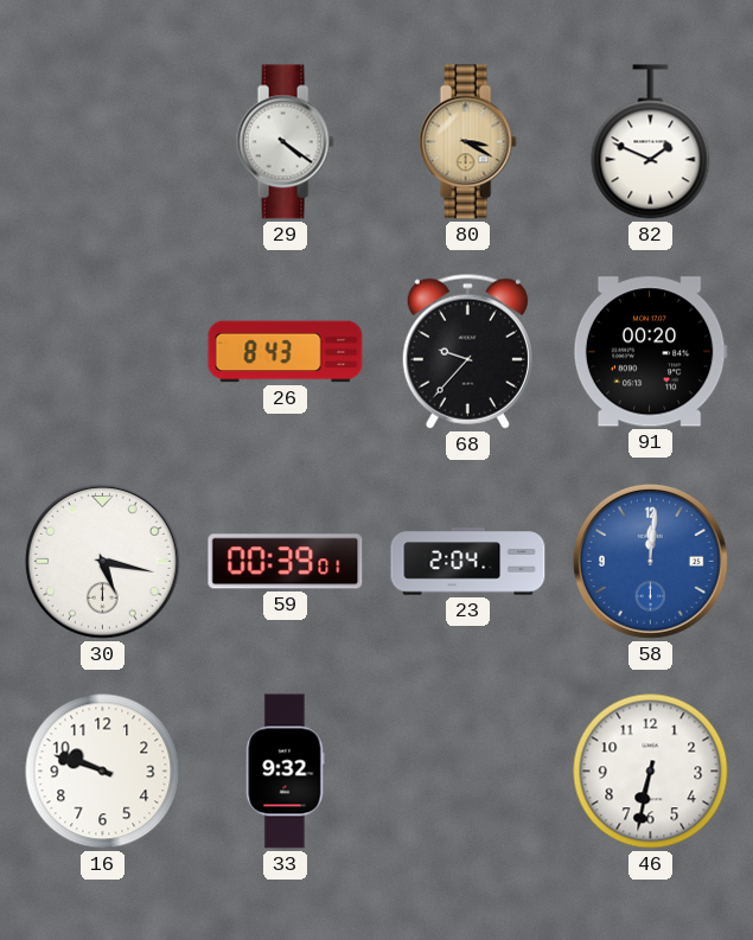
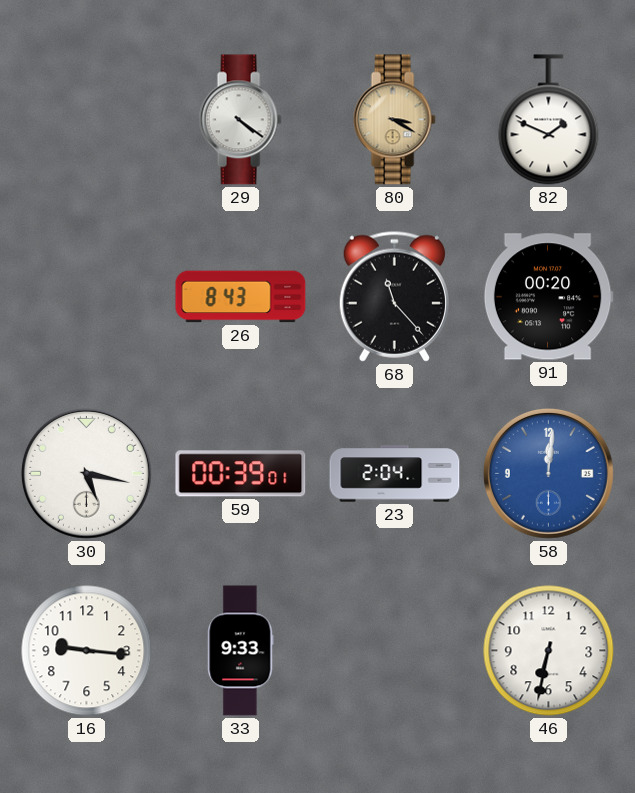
68: 9:37 -> 11:23
16: 9:48 -> 9:16
33: 9:32 -> 9:33
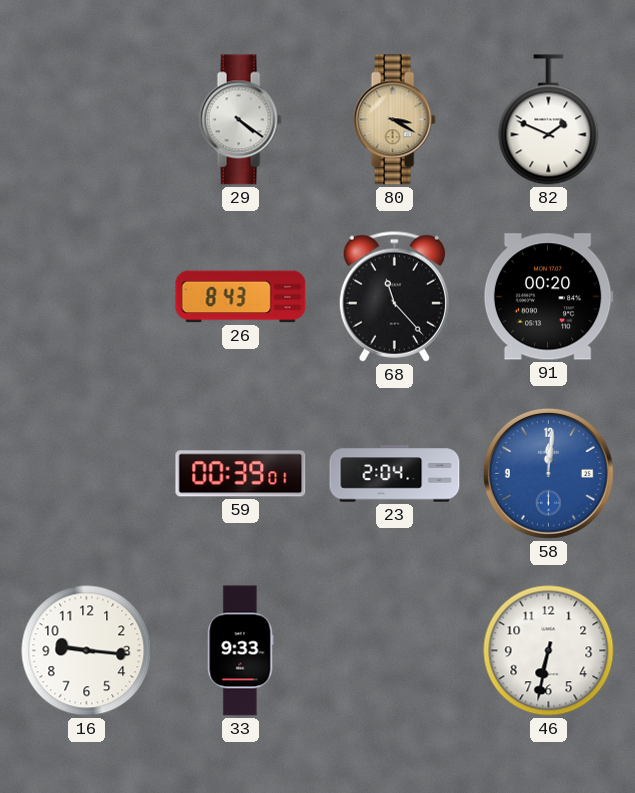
30: 5:17 -> none
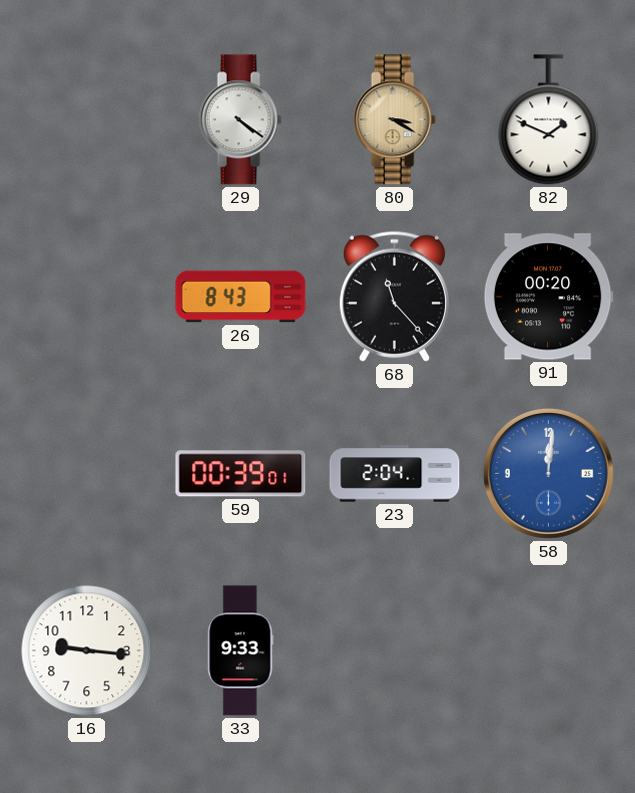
46: 6:32 -> none
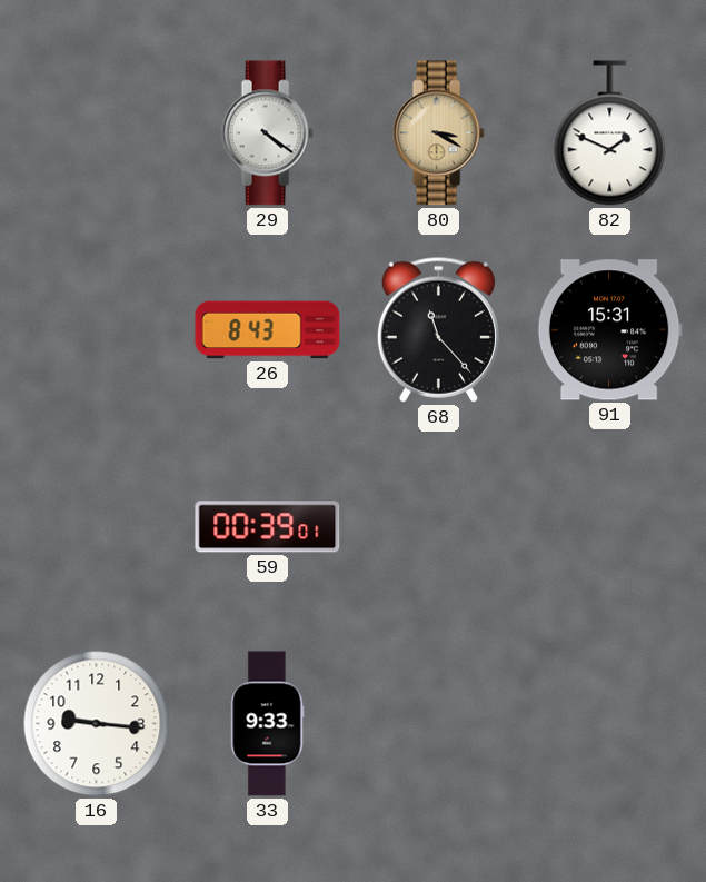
91: 00:20 -> 15:31
23: 2:04 -> none
58: 12:01 -> none
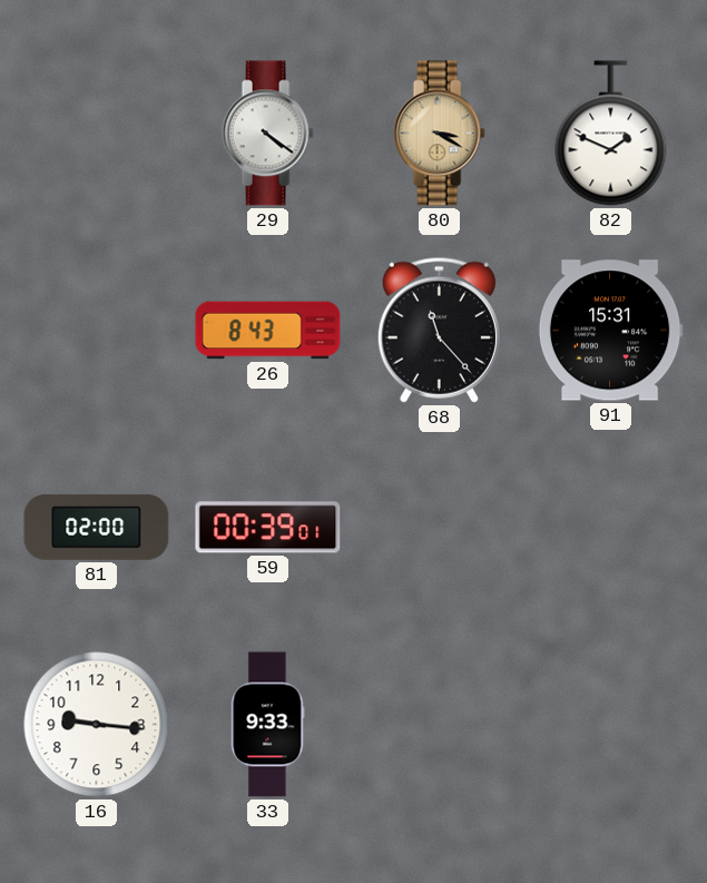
81: none -> 02:00
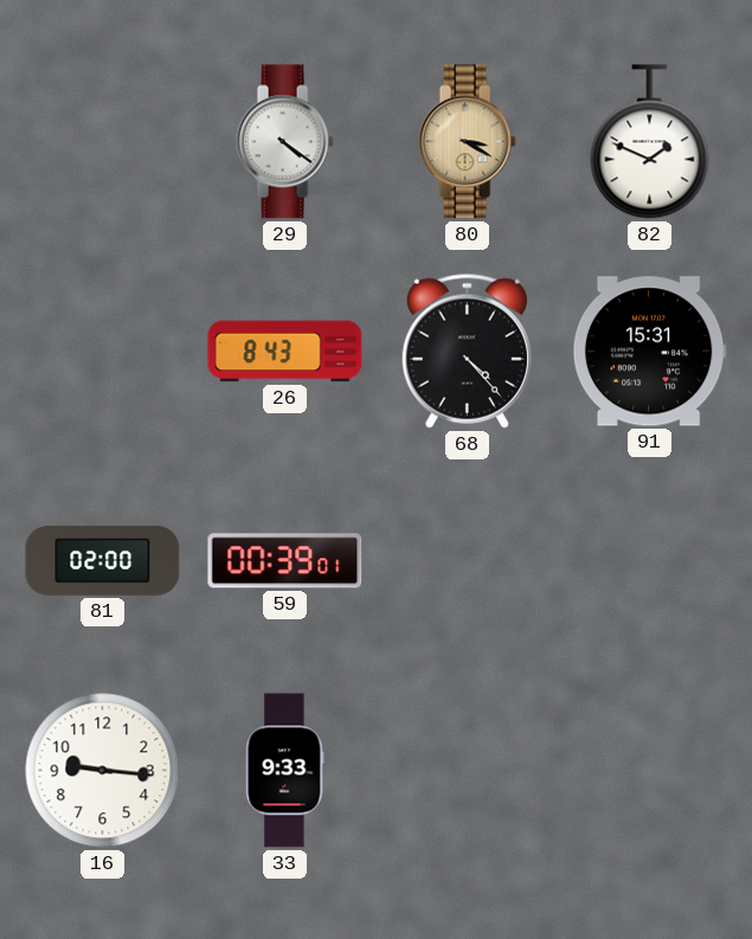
68: 11:23 -> 4:23
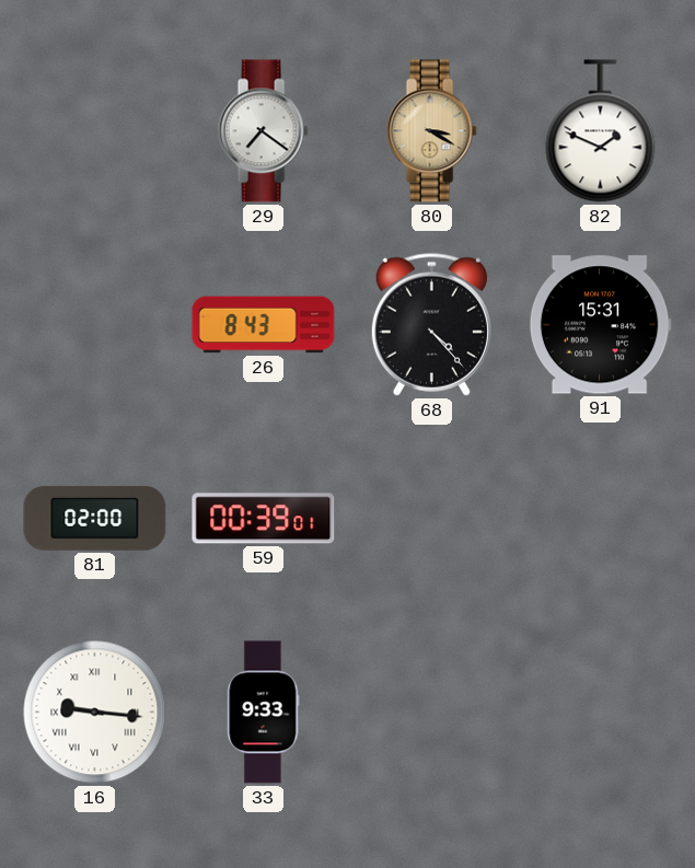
29: 4:21 -> 7:21
16 numerals: Arabic -> Roman
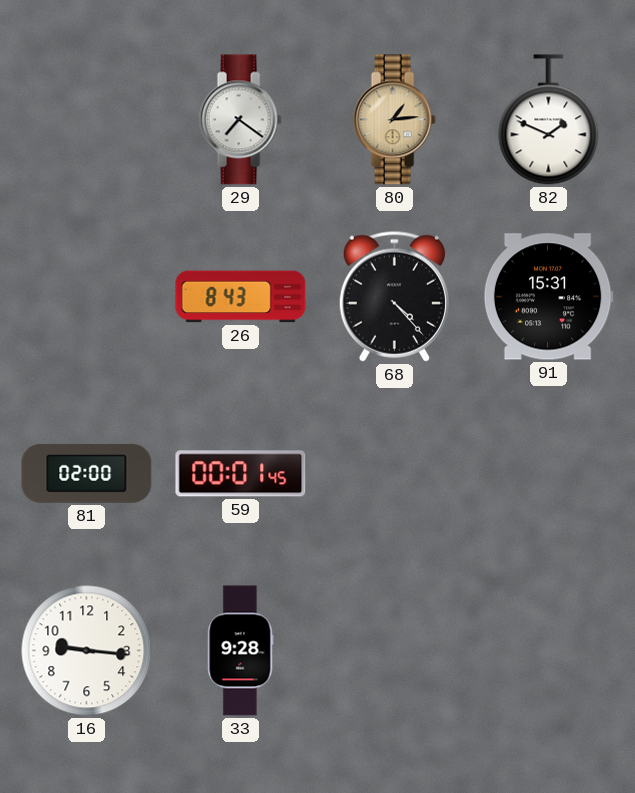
80: 3:20 -> 1:14
59: 00:39 -> 00:01
16 numerals: Roman -> Arabic
33: 9:33 -> 9:28
